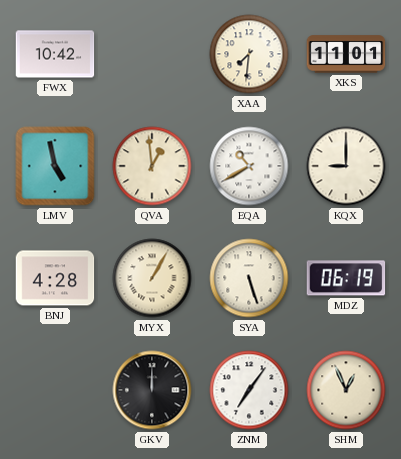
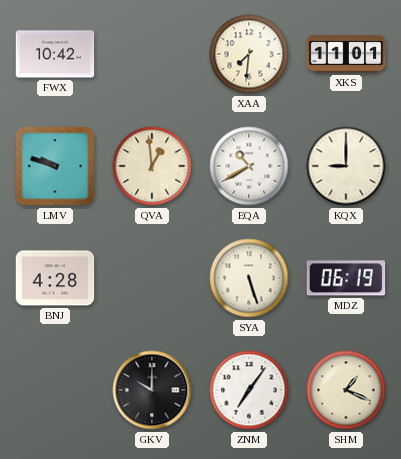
LMV: 4:58 -> 9:48
MYX: 1:05 -> none
GKV: 12:00 -> 10:00
SHM: 12:56 -> 1:19
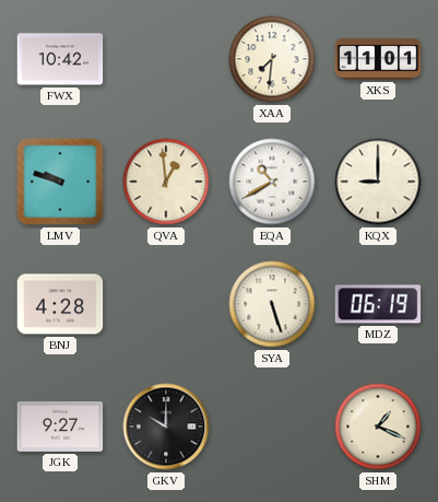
JGK: none -> 9:27
ZNM: 7:06 -> none
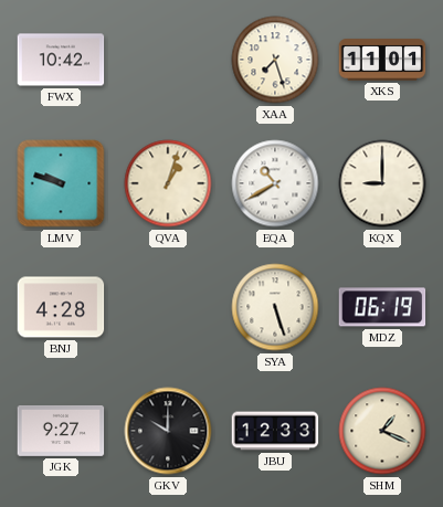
XAA: 7:31 -> 7:27
QVA: 12:59 -> 1:03
JBU: none -> 12:33
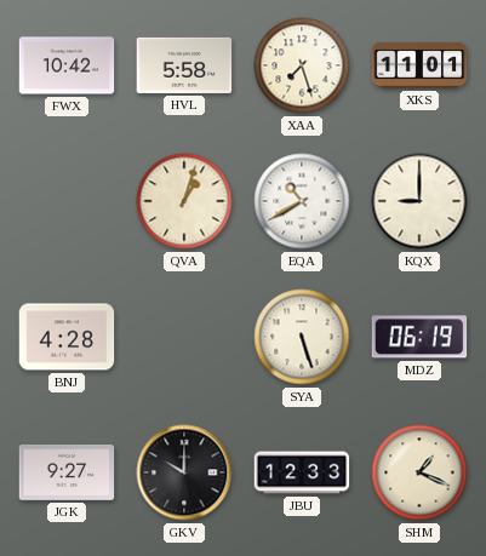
HVL: none -> 5:58
LMV: 9:48 -> none
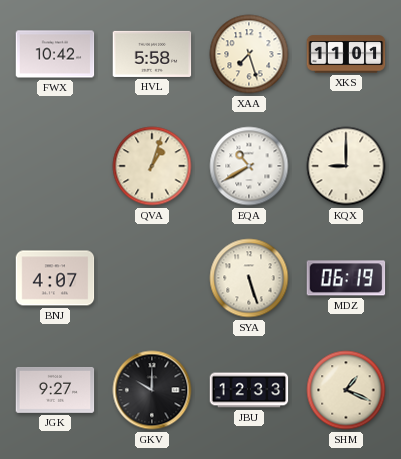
BNJ: 4:28 -> 4:07
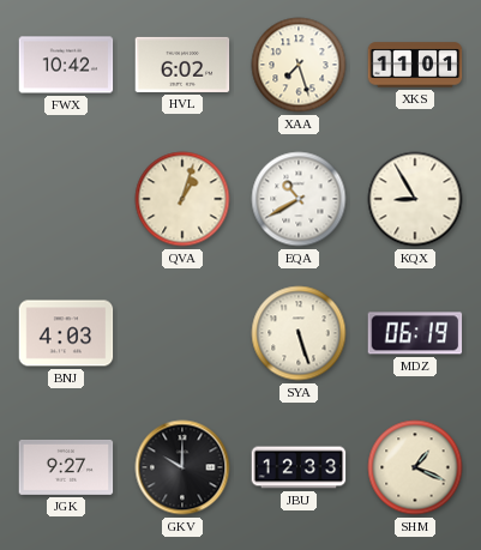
HVL: 5:58 -> 6:02
KQX: 9:00 -> 8:55
BNJ: 4:07 -> 4:03
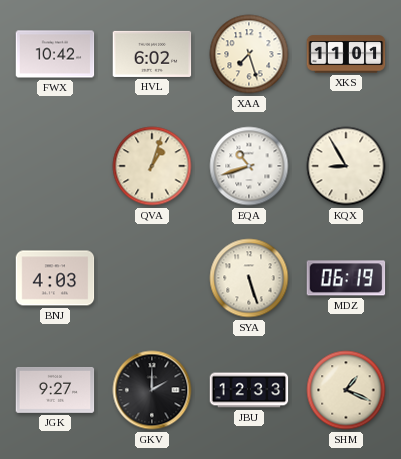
EQA: 10:40 -> 10:42
GKV: 10:00 -> 2:00
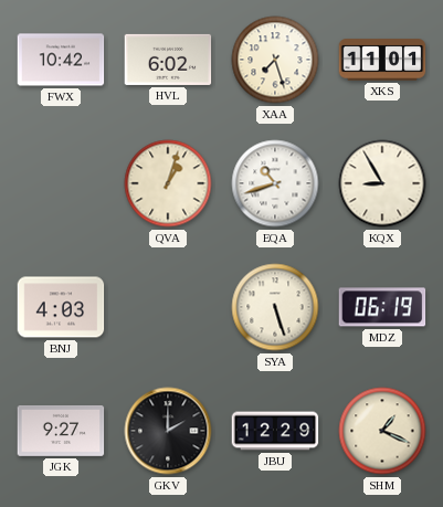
JBU: 12:33 -> 12:29
